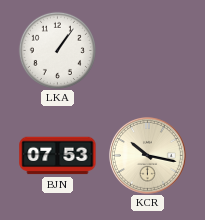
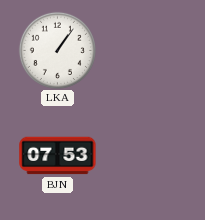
KCR: 10:17 -> none
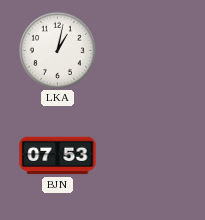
LKA: 1:06 -> 1:02
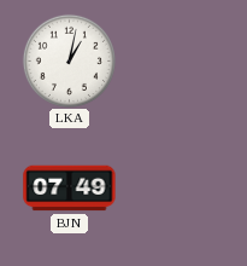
BJN: 07:53 -> 07:49
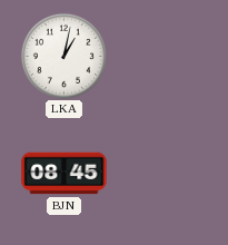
BJN: 07:49 -> 08:45
